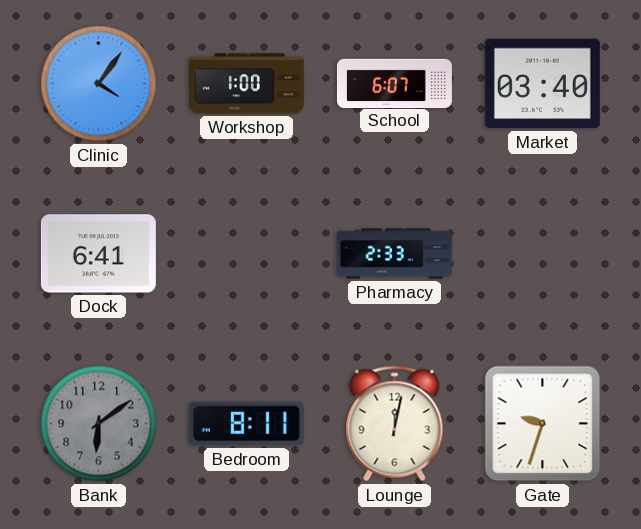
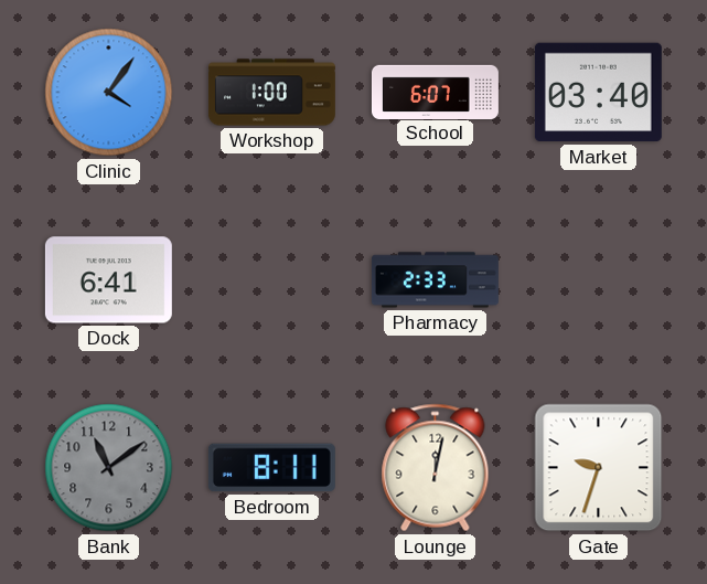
Bank: 6:09 -> 11:09
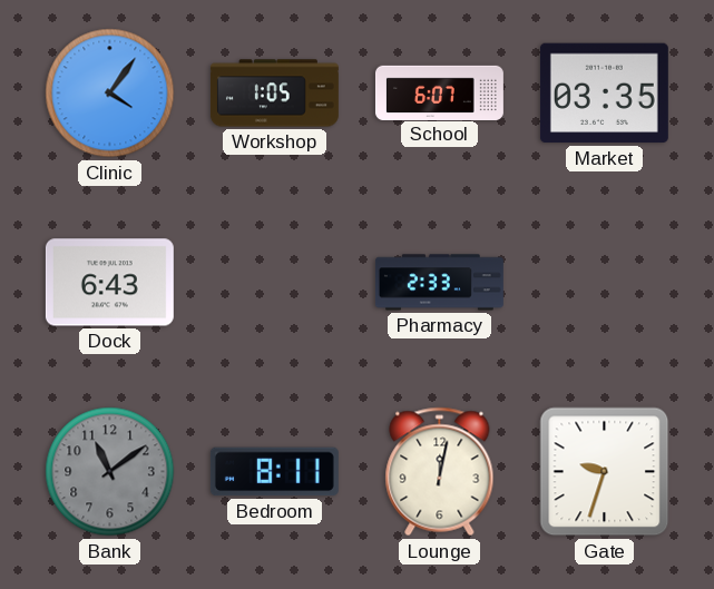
Workshop: 1:00 -> 1:05
Market: 03:40 -> 03:35
Dock: 6:41 -> 6:43
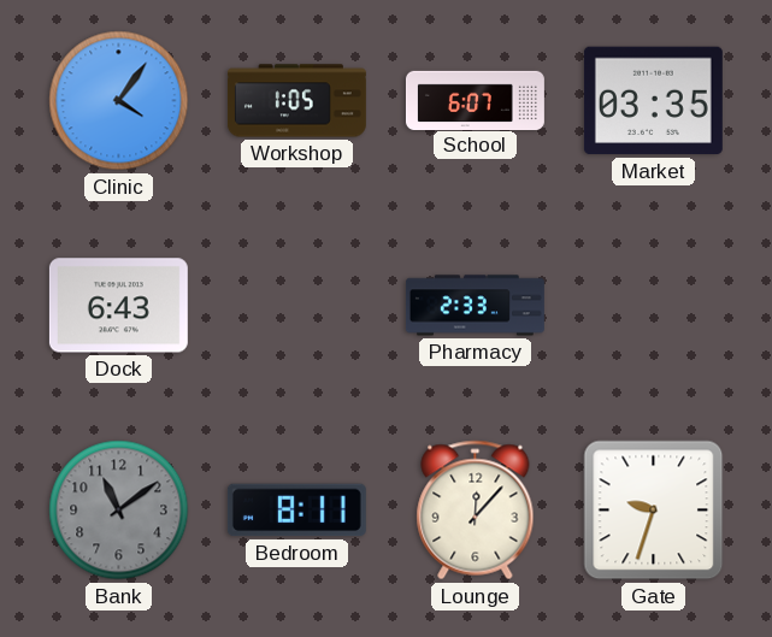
Lounge: 12:02 -> 12:07
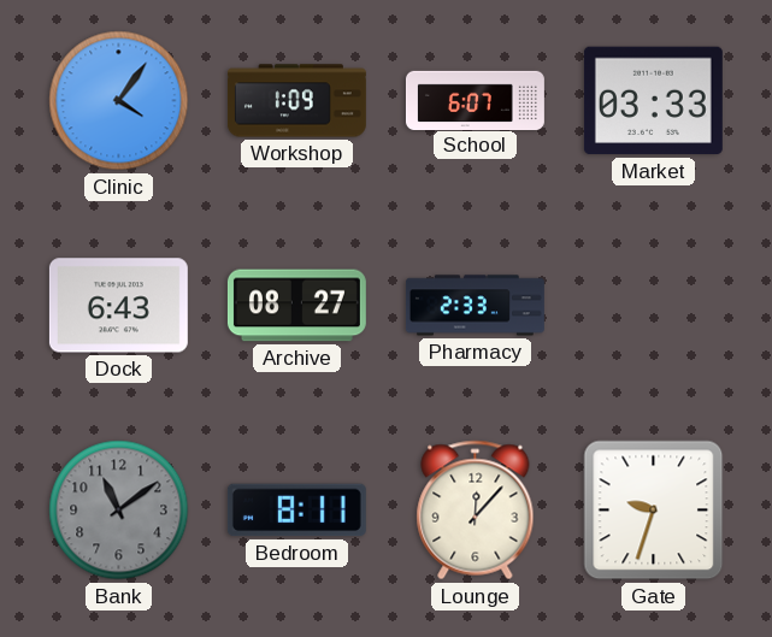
Workshop: 1:05 -> 1:09
Market: 03:35 -> 03:33
Archive: none -> 08:27
